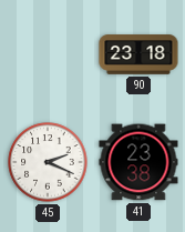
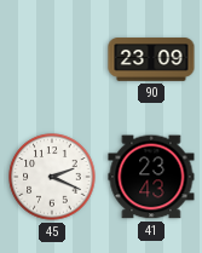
90: 23:18 -> 23:09
41: 23:38 -> 23:43
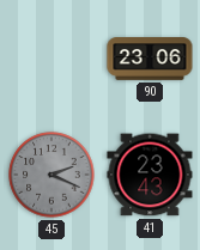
90: 23:09 -> 23:06
45 dial: white -> grey
